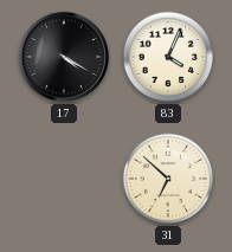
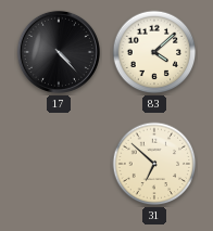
17: 4:20 -> 4:23
83: 4:04 -> 4:08
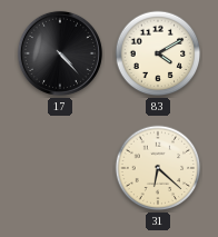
83: 4:08 -> 4:10
31: 6:52 -> 6:22
